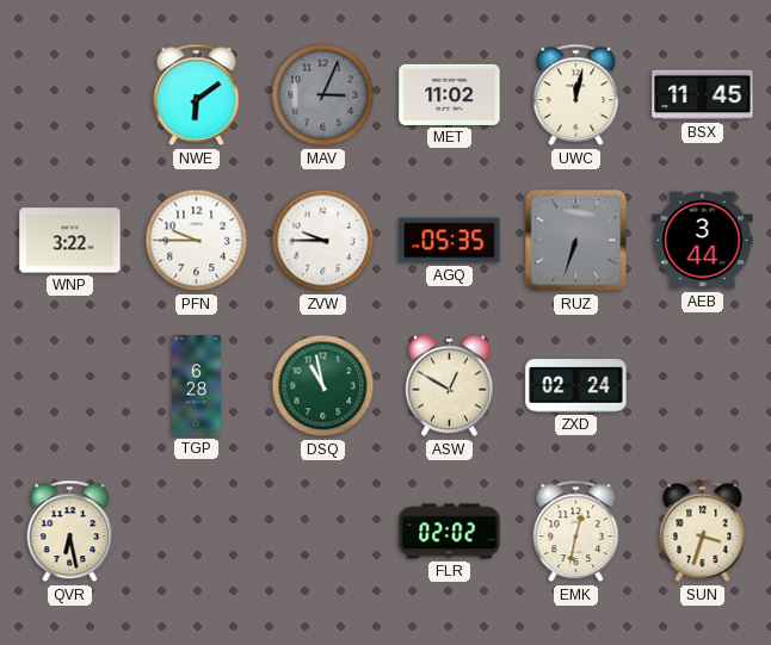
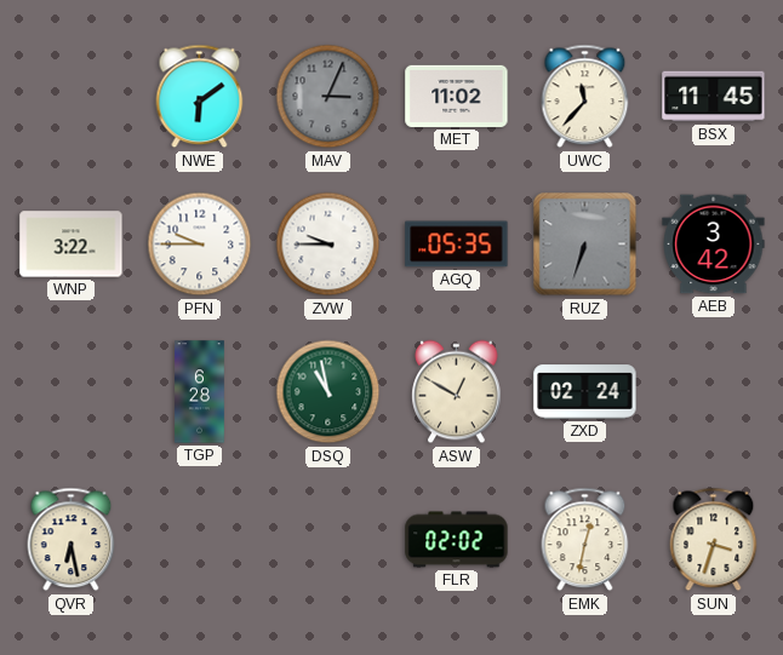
UWC: 12:02 -> 11:37
AEB: 3:44 -> 3:42
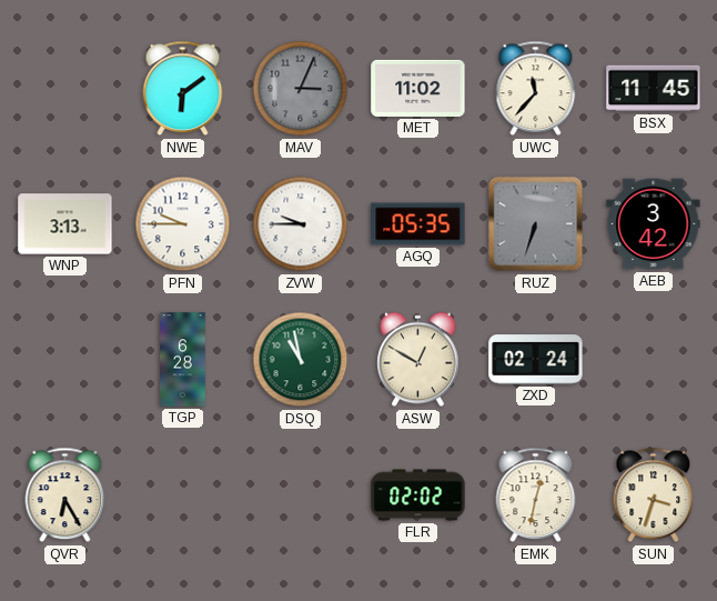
WNP: 3:22 -> 3:13
QVR: 6:28 -> 6:25
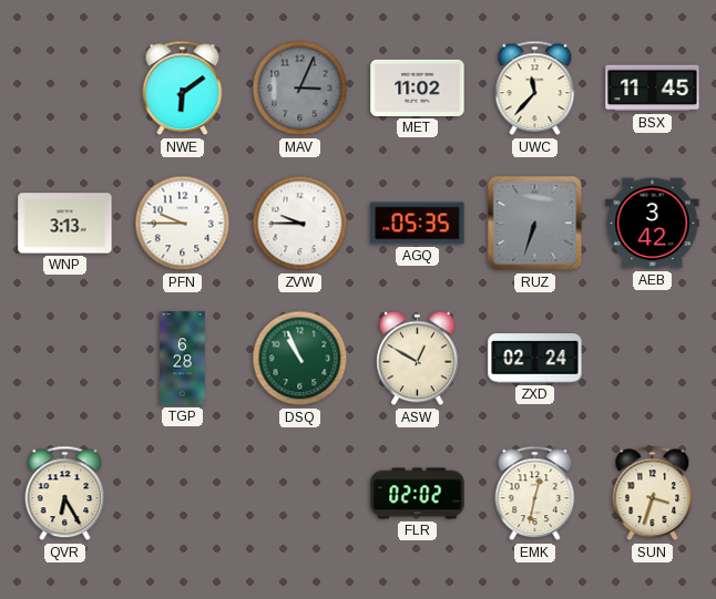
DSQ: 10:58 -> 10:56
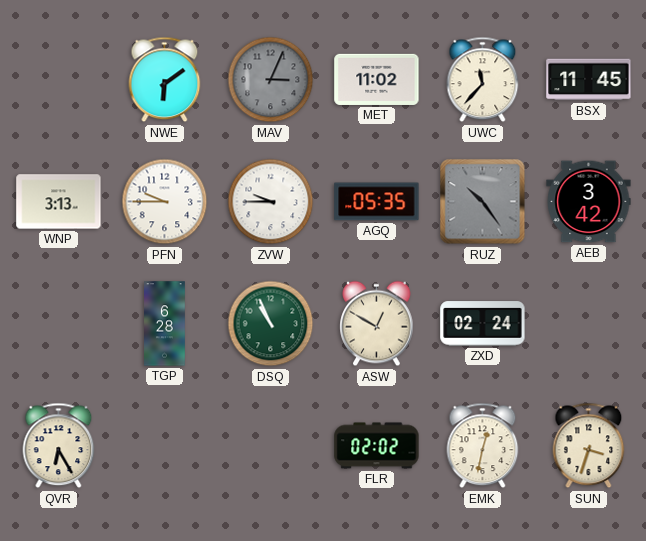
RUZ: 6:33 -> 10:24
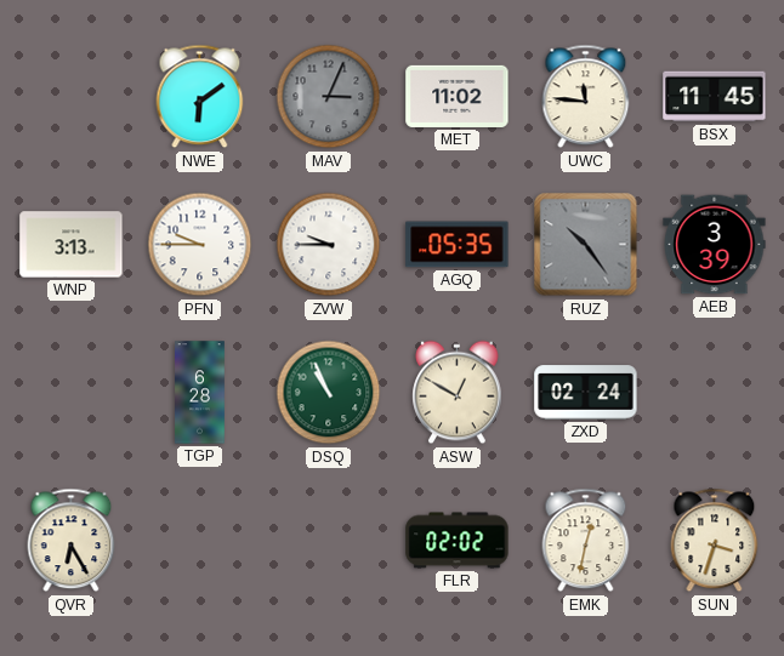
UWC: 11:37 -> 11:46
AEB: 3:42 -> 3:39
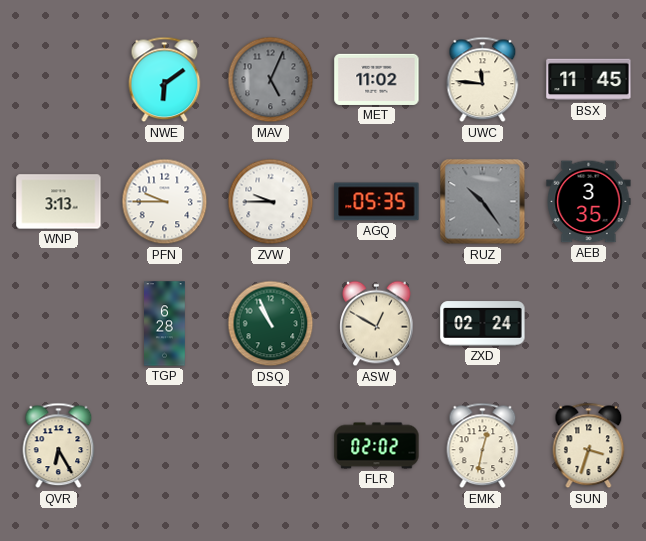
MAV: 3:04 -> 5:04
AEB: 3:39 -> 3:35
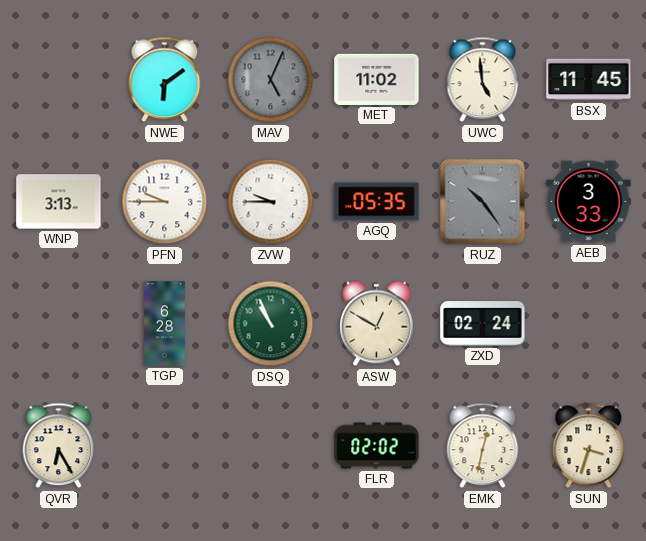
UWC: 11:46 -> 4:59
AEB: 3:35 -> 3:33
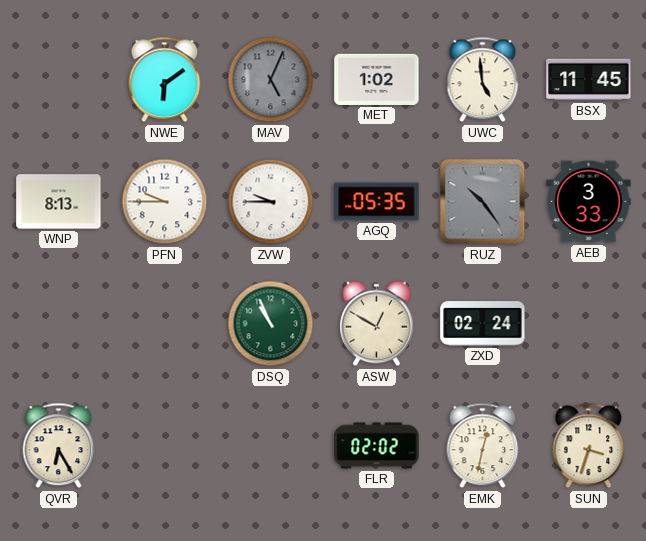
MET: 11:02 -> 1:02
WNP: 3:13 -> 8:13
TGP: 6:28 -> none
